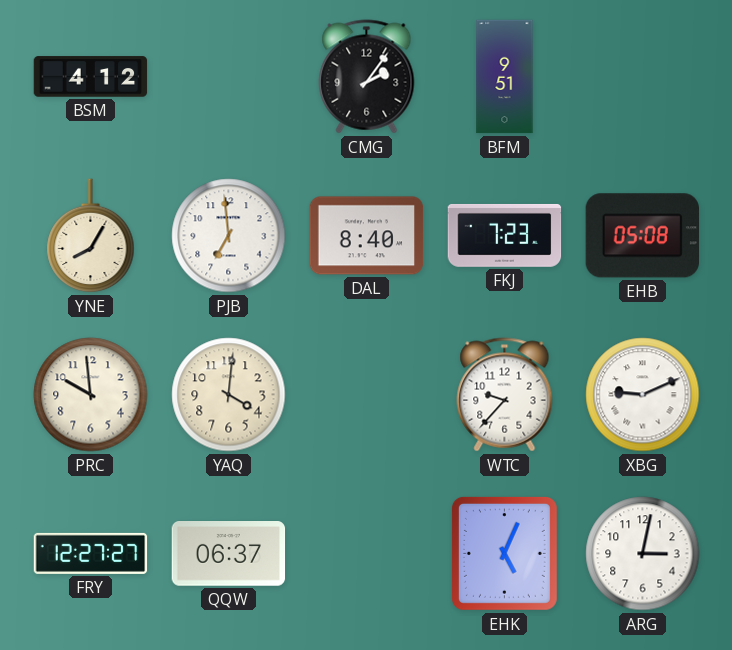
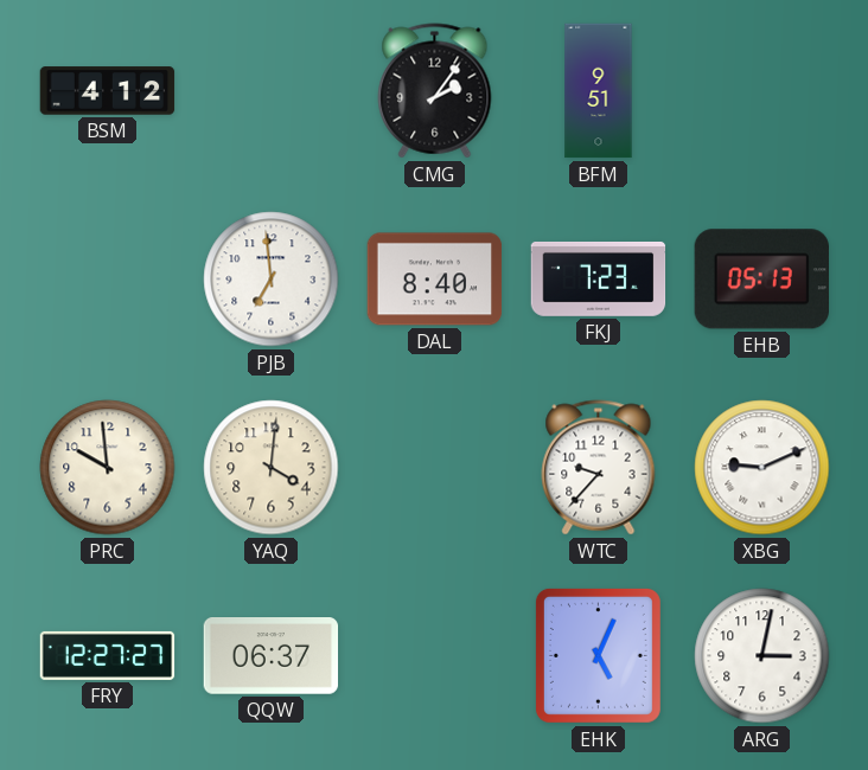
YNE: 8:05 -> none
EHB: 05:08 -> 05:13
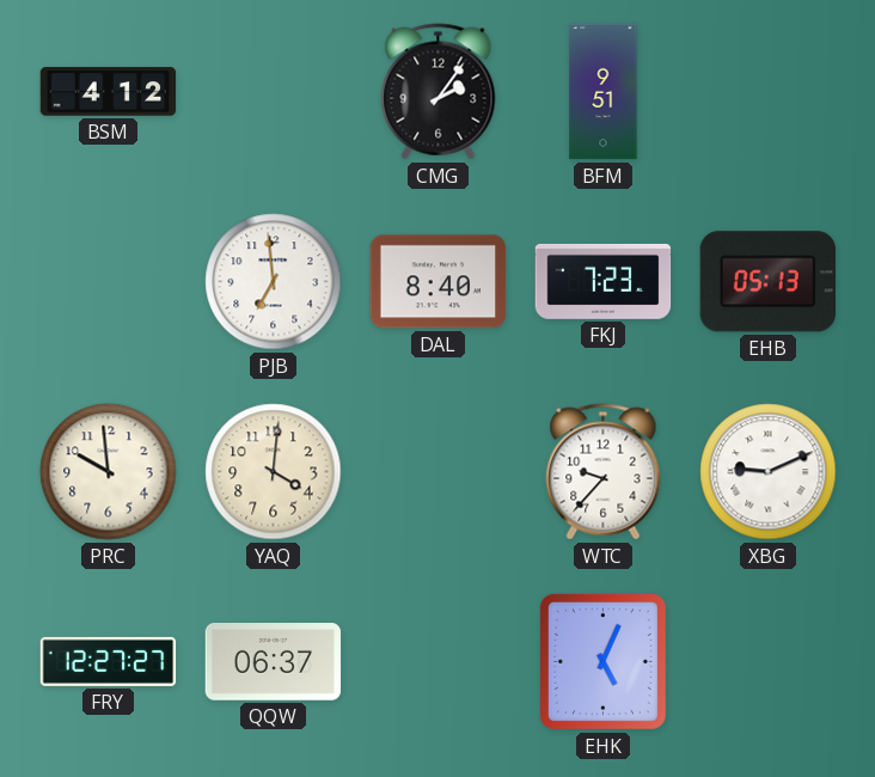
ARG: 3:02 -> none
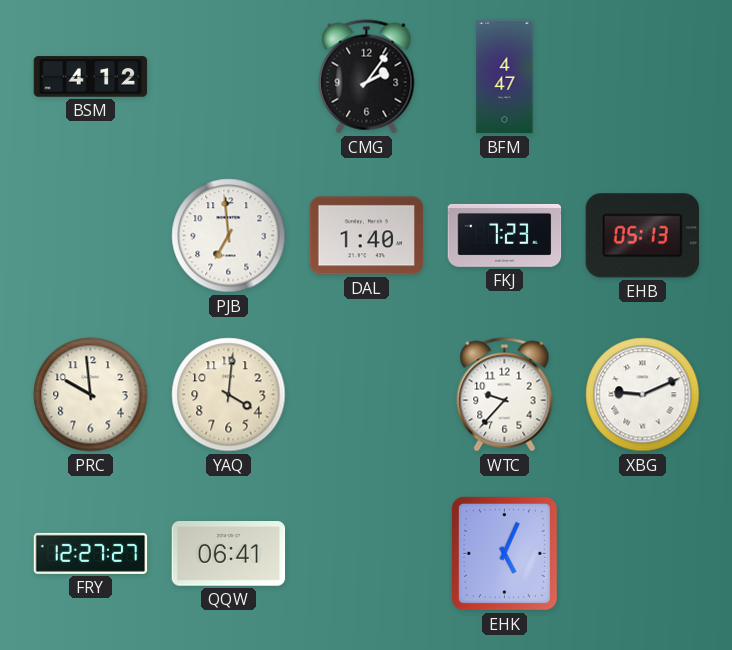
BFM: 9:51 -> 4:47
DAL: 8:40 -> 1:40
QQW: 06:37 -> 06:41
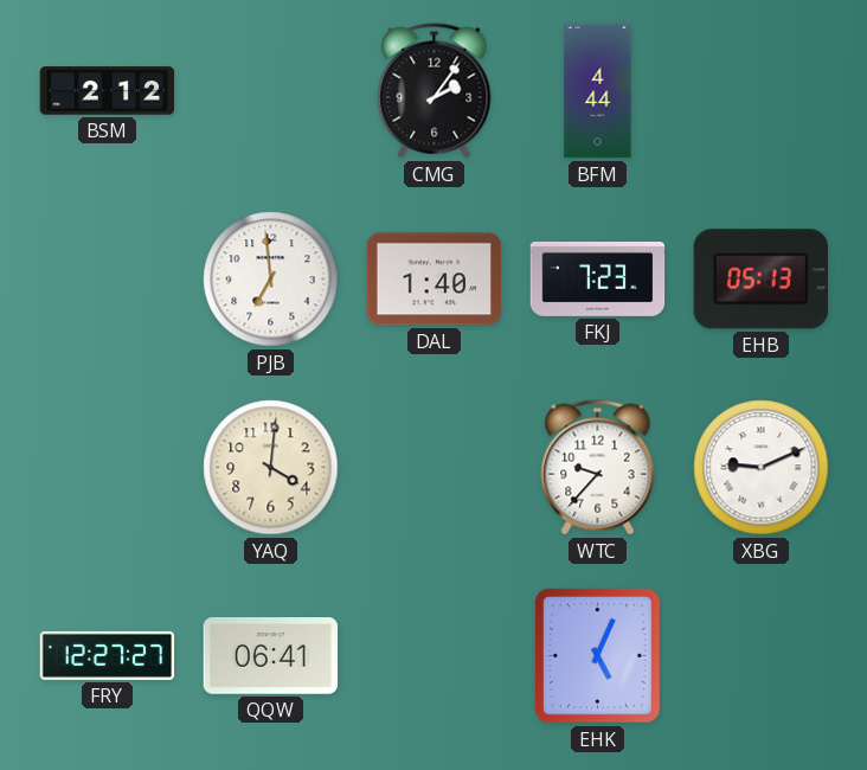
BSM: 4:12 -> 2:12
BFM: 4:47 -> 4:44
PRC: 9:59 -> none
